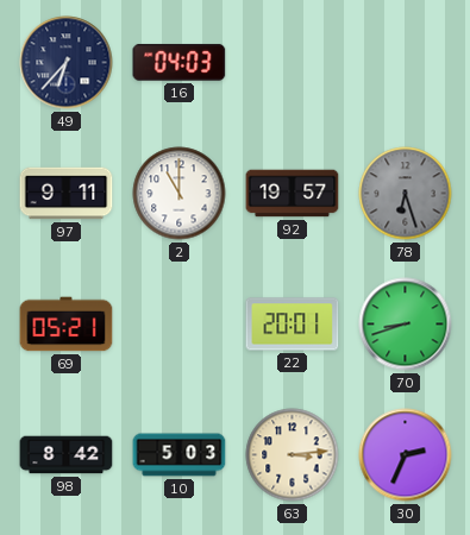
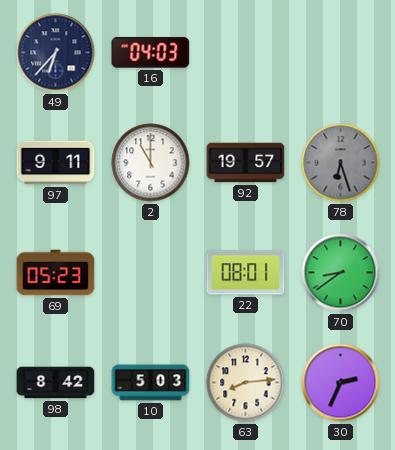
69: 05:21 -> 05:23
22: 20:01 -> 08:01
70: 8:42 -> 8:39
63: 3:14 -> 8:14
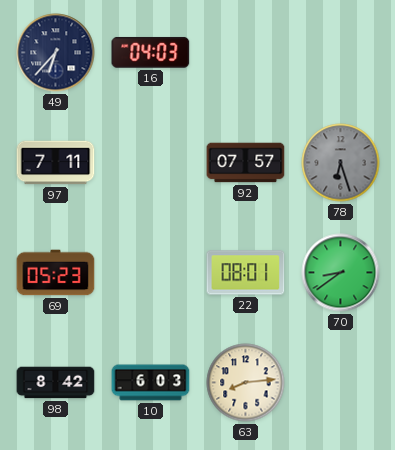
97: 9:11 -> 7:11
2: 11:00 -> none
92: 19:57 -> 07:57
10: 5:03 -> 6:03
30: 2:34 -> none
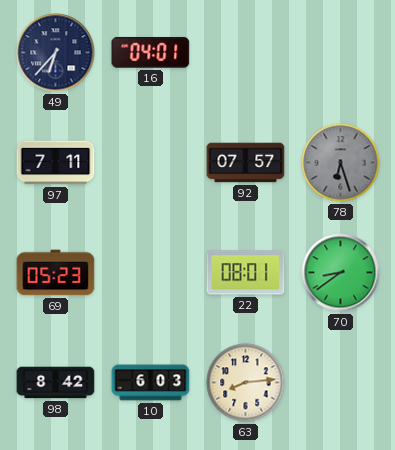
16: 04:03 -> 04:01
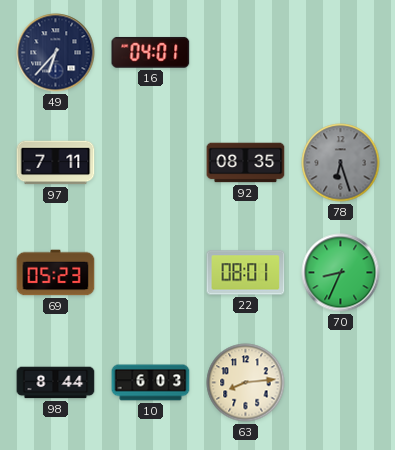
92: 07:57 -> 08:35
70: 8:39 -> 8:34
98: 8:42 -> 8:44
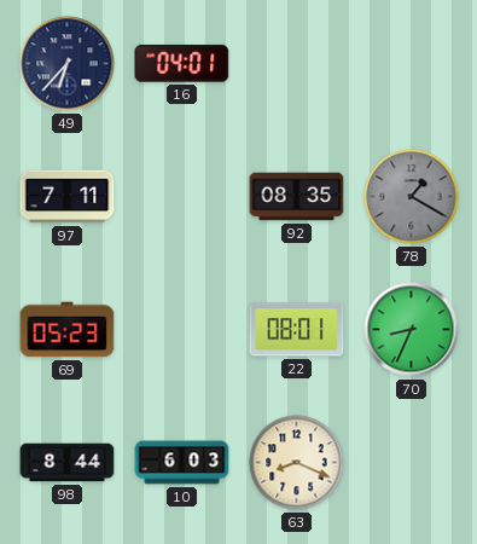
78: 6:27 -> 1:20
63: 8:14 -> 8:19
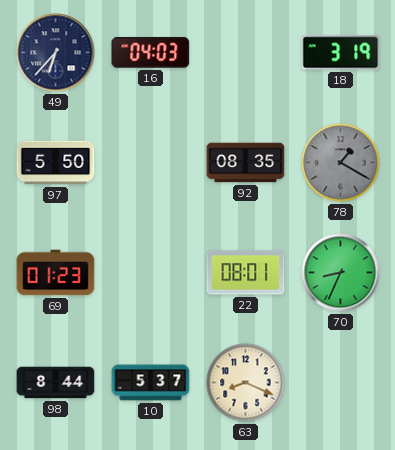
16: 04:01 -> 04:03
18: none -> 3:19
97: 7:11 -> 5:50
69: 05:23 -> 01:23
10: 6:03 -> 5:37
